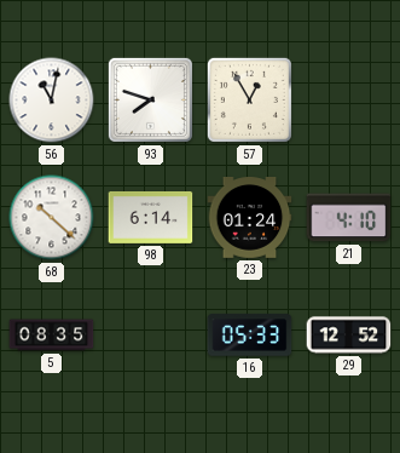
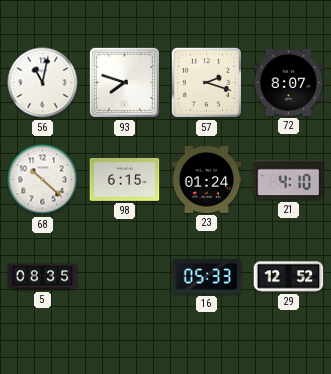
57: 12:55 -> 2:18
72: none -> 8:07
98: 6:14 -> 6:15
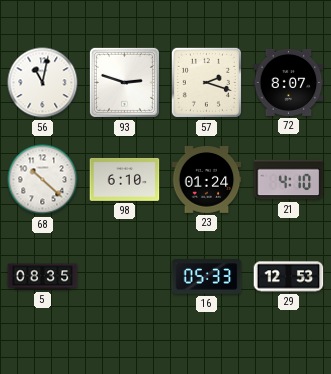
93: 7:48 -> 2:48
98: 6:15 -> 6:10
29: 12:52 -> 12:53
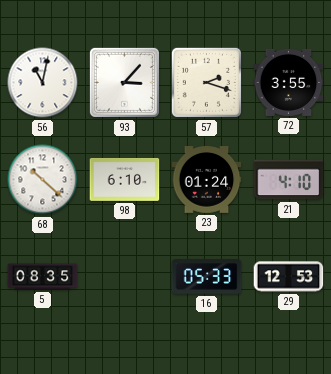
93: 2:48 -> 3:07
72: 8:07 -> 3:55
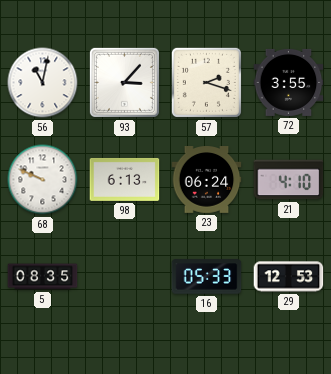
68: 10:22 -> 9:49
98: 6:10 -> 6:13
23: 01:24 -> 06:24
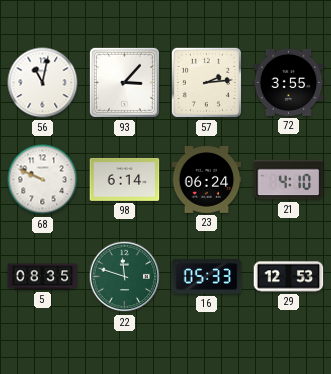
57: 2:18 -> 2:14
98: 6:13 -> 6:14
22: none -> 11:48
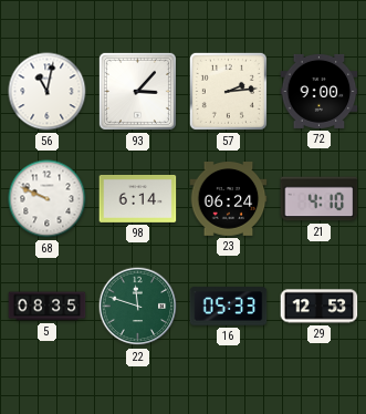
72: 3:55 -> 9:00
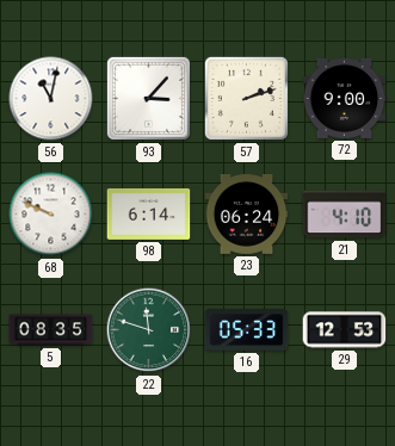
57: 2:14 -> 2:12
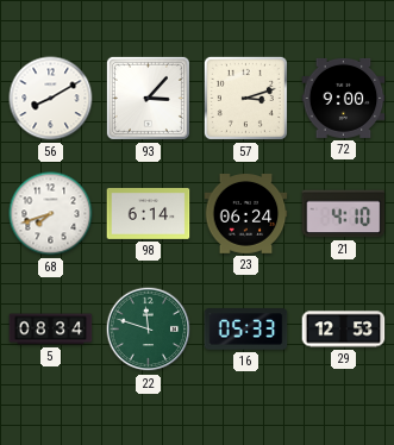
56: 11:02 -> 8:10
57: 2:12 -> 3:12
68: 9:49 -> 7:42
5: 08:35 -> 08:34
